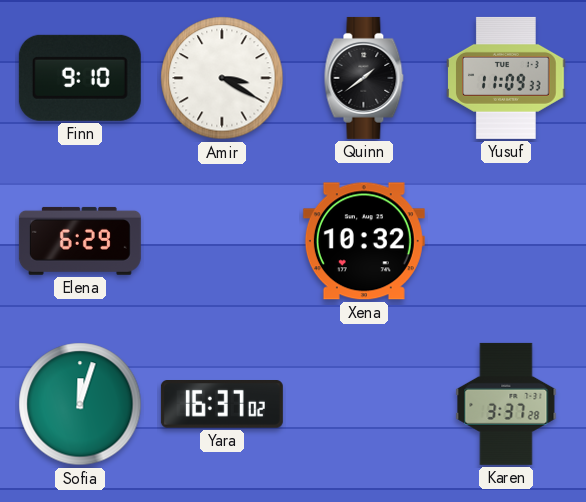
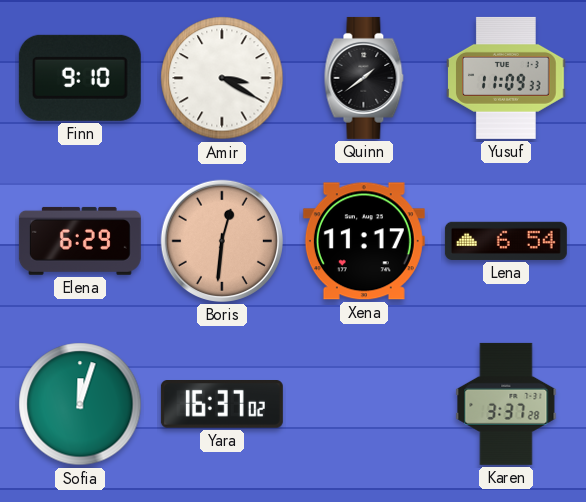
Boris: none -> 12:31
Xena: 10:32 -> 11:17
Lena: none -> 6:54
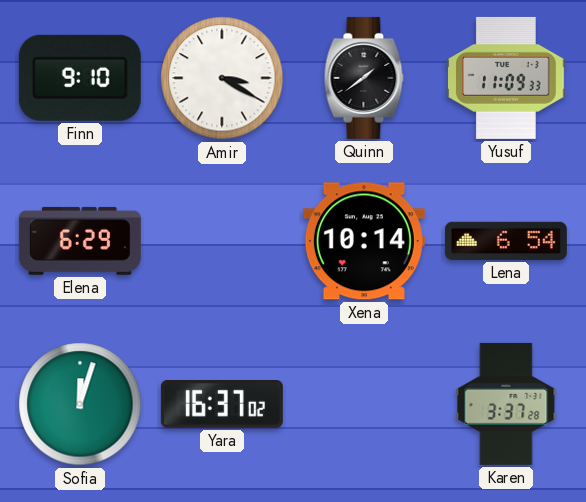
Boris: 12:31 -> none
Xena: 11:17 -> 10:14
